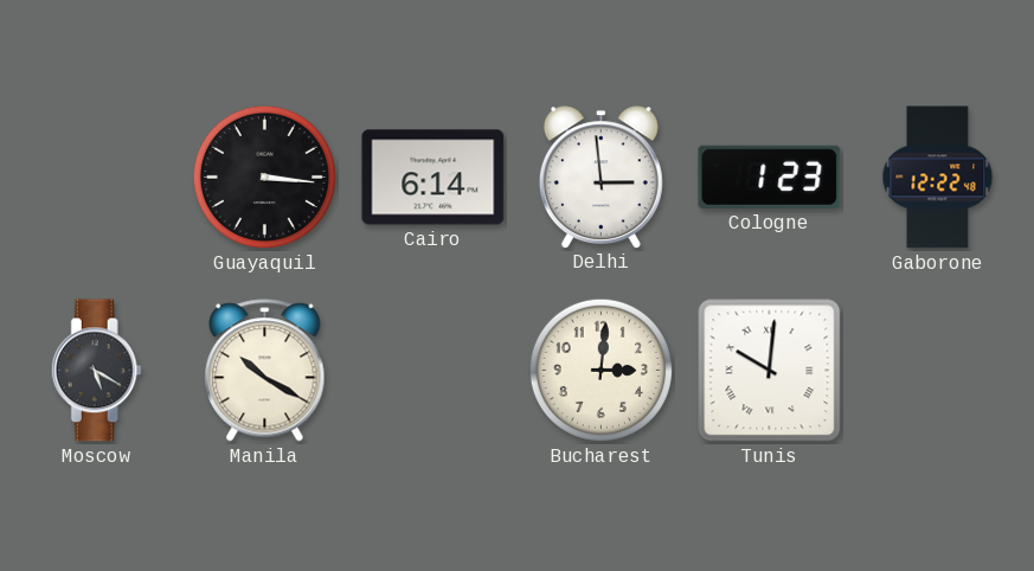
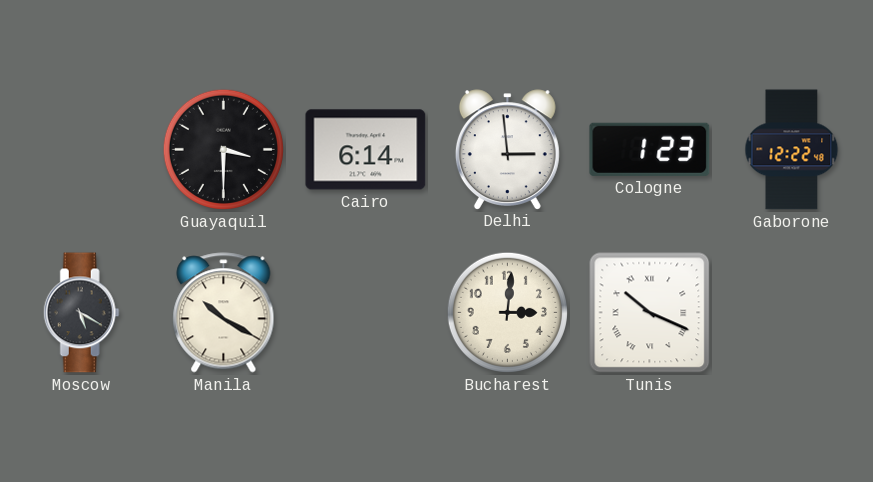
Guayaquil: 3:16 -> 3:30
Tunis: 10:01 -> 10:19
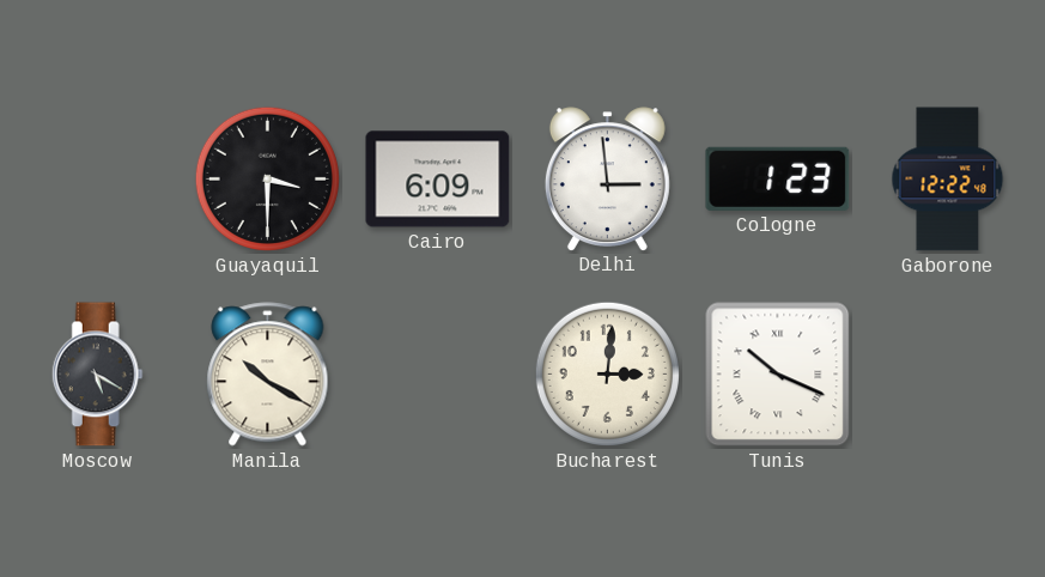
Cairo: 6:14 -> 6:09
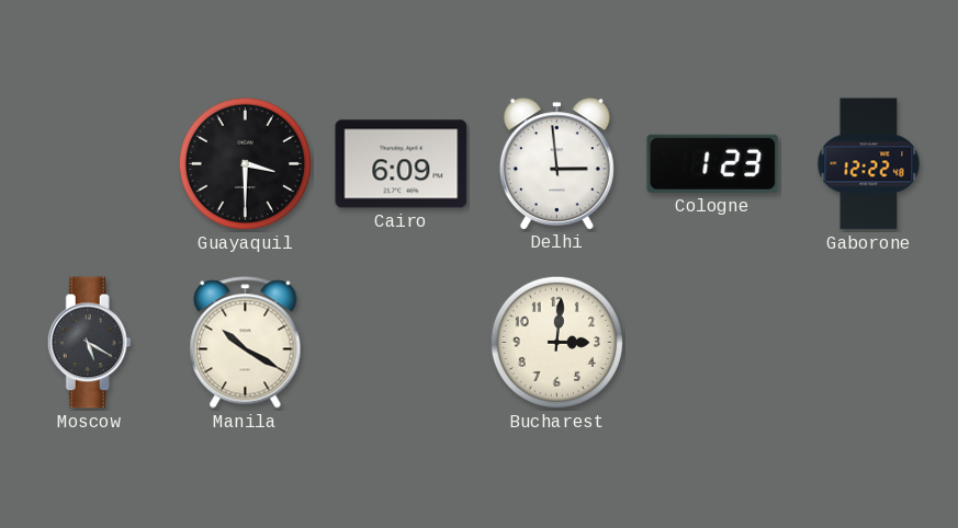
Tunis: 10:19 -> none
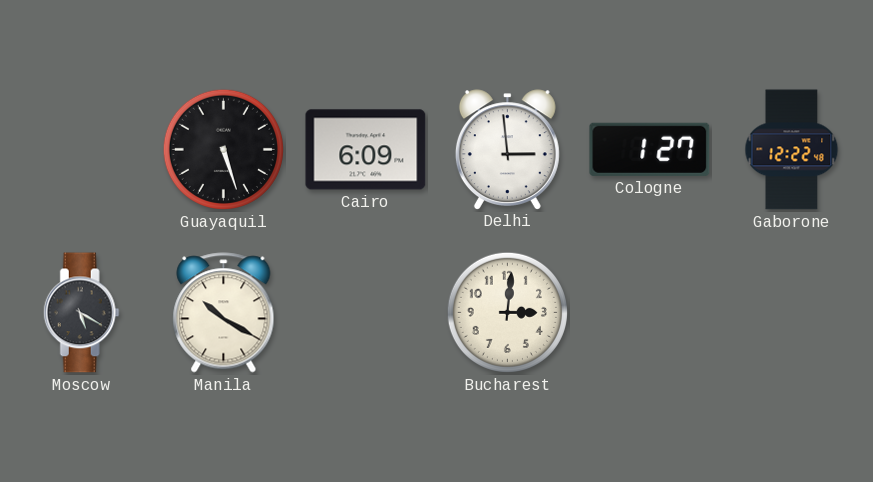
Guayaquil: 3:30 -> 5:27
Cologne: 1:23 -> 1:27
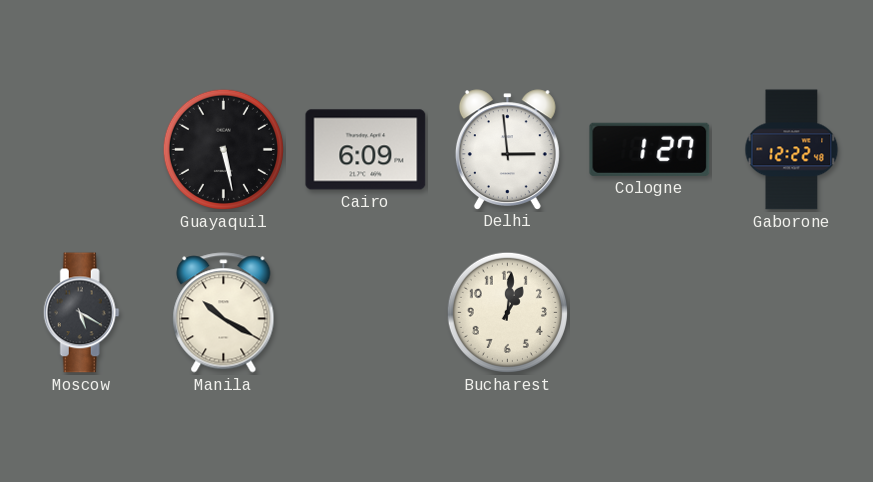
Guayaquil: 5:27 -> 5:28
Bucharest: 3:01 -> 1:01
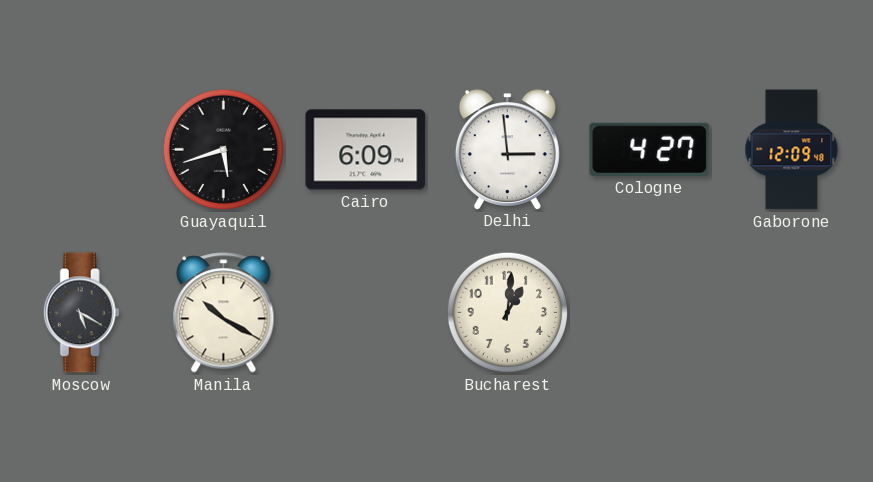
Guayaquil: 5:28 -> 5:42
Cologne: 1:27 -> 4:27
Gaborone: 12:22 -> 12:09
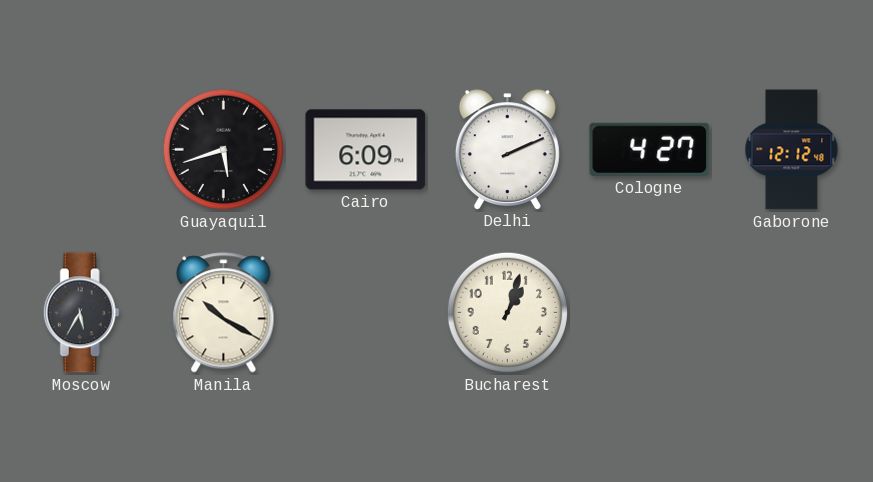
Delhi: 2:59 -> 2:11
Gaborone: 12:09 -> 12:12
Moscow: 5:20 -> 5:35
Bucharest: 1:01 -> 1:03
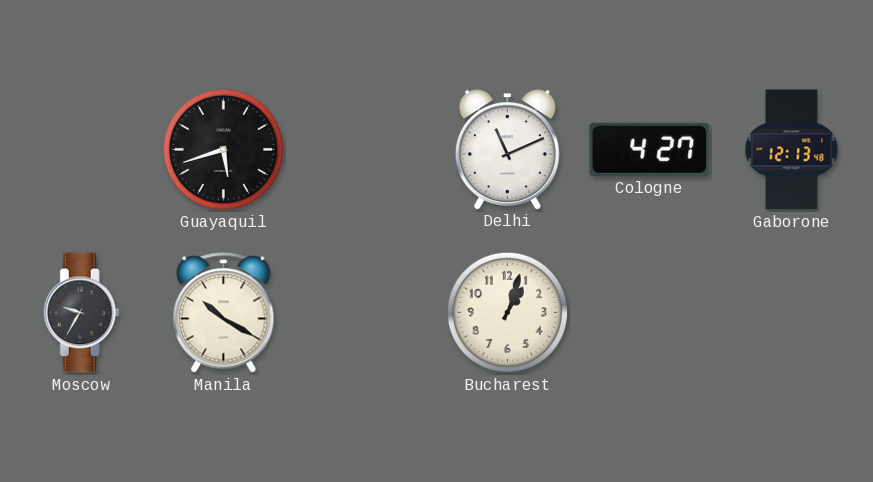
Cairo: 6:09 -> none
Delhi: 2:11 -> 11:11
Gaborone: 12:12 -> 12:13
Moscow: 5:35 -> 9:35
